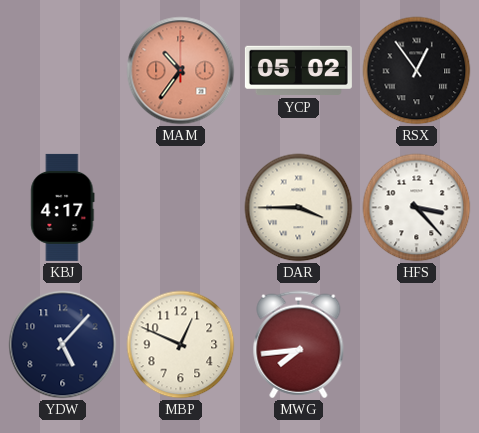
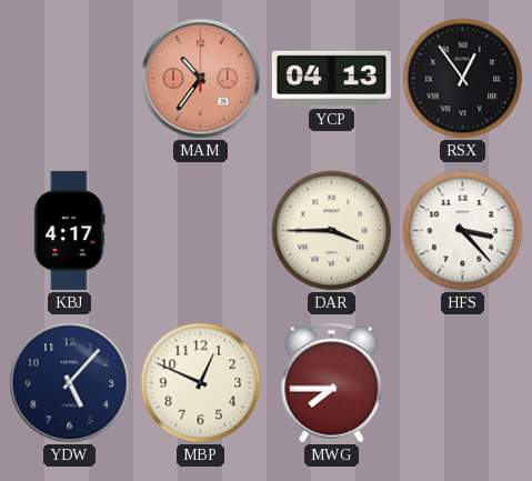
YCP: 05:02 -> 04:13
MWG: 7:44 -> 7:45
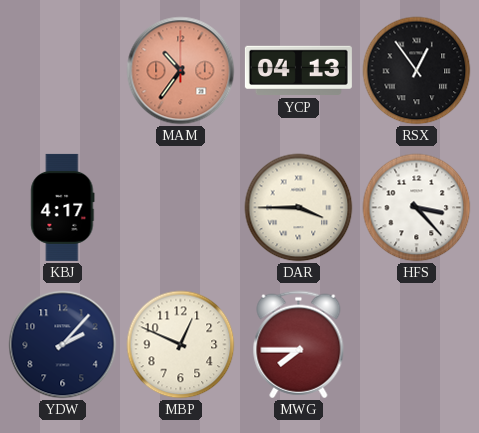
YDW: 5:07 -> 2:07
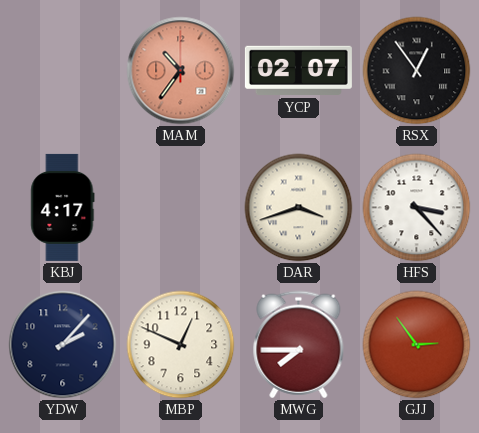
YCP: 04:13 -> 02:07
DAR: 3:45 -> 3:42
GJJ: none -> 2:54
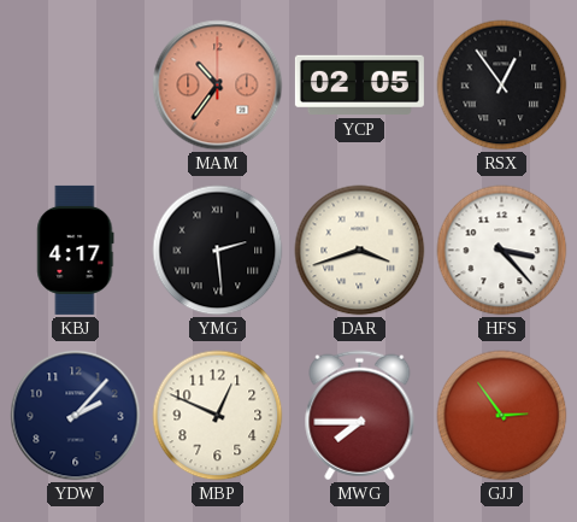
YCP: 02:07 -> 02:05
YMG: none -> 2:29
